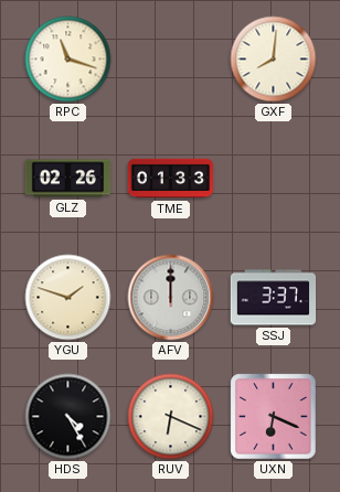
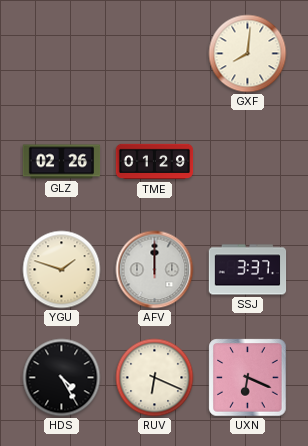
RPC: 11:18 -> none
TME: 01:33 -> 01:29
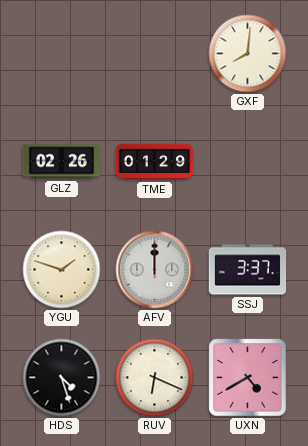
HDS: 4:25 -> 4:27
UXN: 6:19 -> 4:40
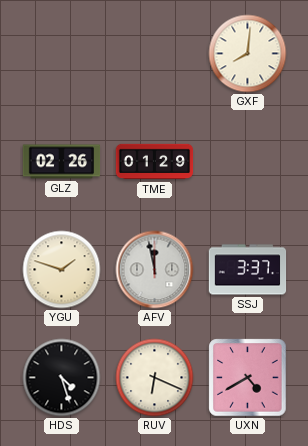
AFV: 12:00 -> 11:58
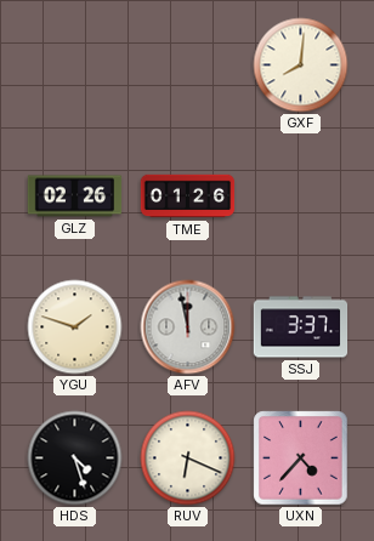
TME: 01:29 -> 01:26
UXN: 4:40 -> 4:37
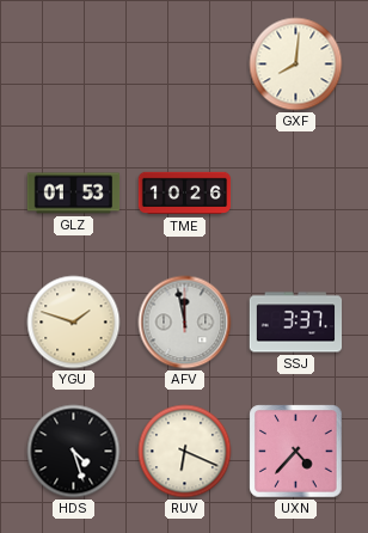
GLZ: 02:26 -> 01:53
TME: 01:26 -> 10:26
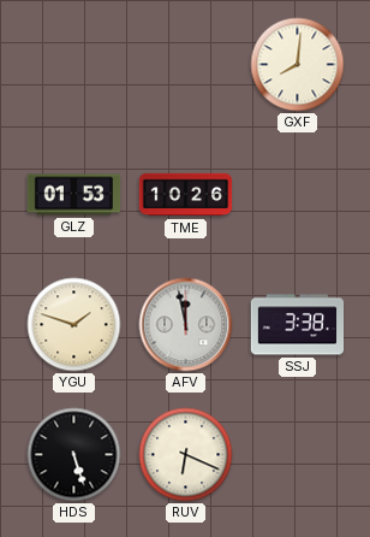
SSJ: 3:37 -> 3:38
HDS: 4:27 -> 5:27
UXN: 4:37 -> none
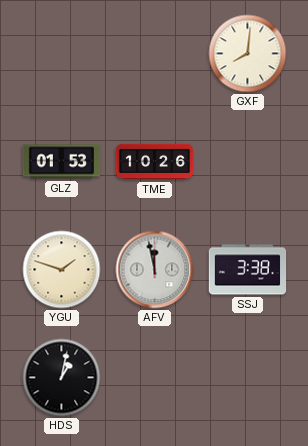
HDS: 5:27 -> 1:02
RUV: 6:19 -> none
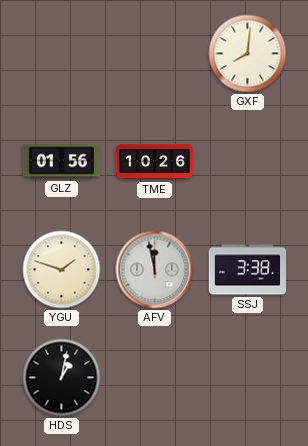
GLZ: 01:53 -> 01:56
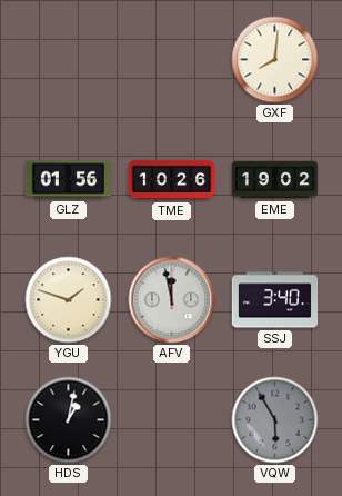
EME: none -> 19:02
SSJ: 3:38 -> 3:40
VQW: none -> 5:55
